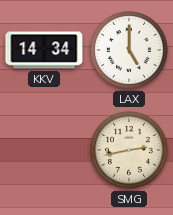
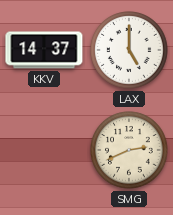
KKV: 14:34 -> 14:37
SMG: 2:43 -> 2:41
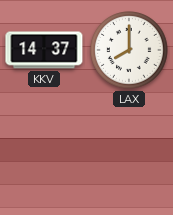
LAX: 5:00 -> 8:00
SMG: 2:41 -> none
